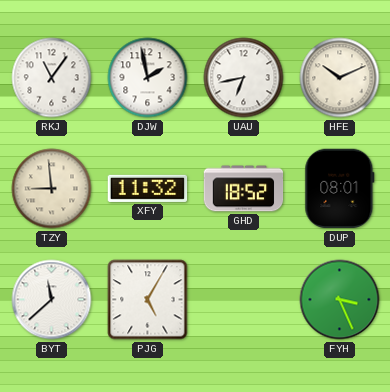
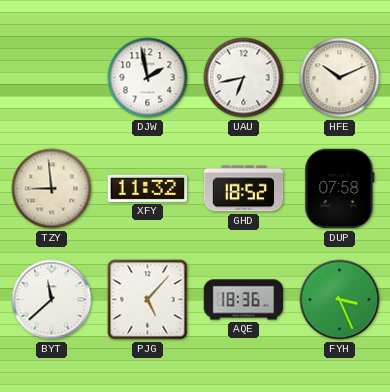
RKJ: 11:06 -> none
DUP: 08:01 -> 07:58
PJG: 5:05 -> 5:07
AQE: none -> 18:36
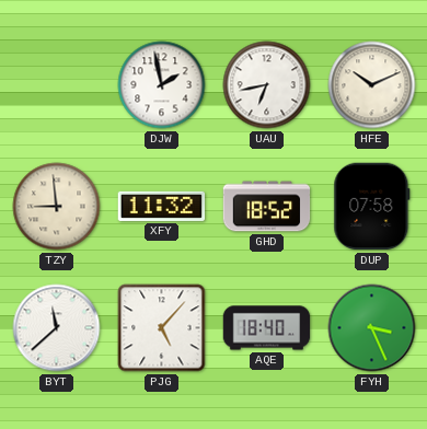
AQE: 18:36 -> 18:40
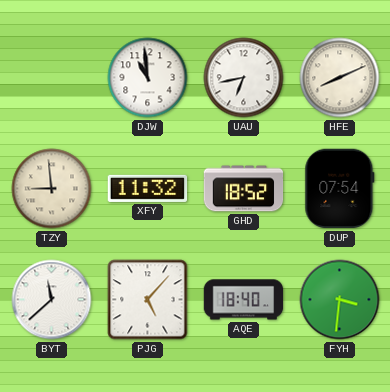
DJW: 1:58 -> 10:59
HFE: 10:11 -> 8:11
DUP: 07:58 -> 07:54
FYH: 3:26 -> 3:31
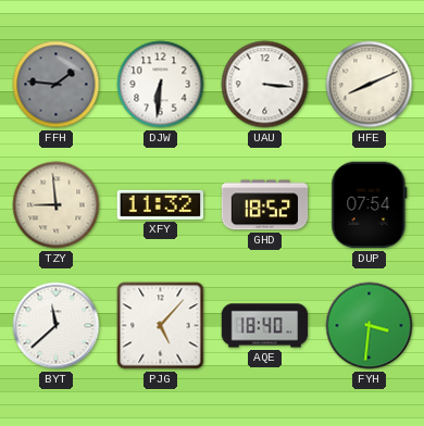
FFH: none -> 1:46
DJW: 10:59 -> 6:31
UAU: 6:43 -> 3:16
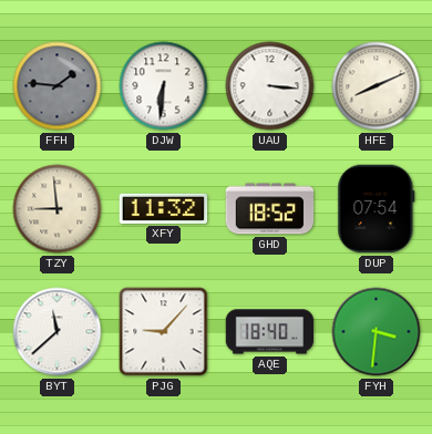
PJG: 5:07 -> 9:07
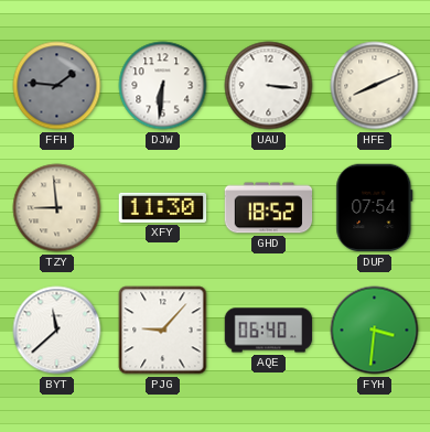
XFY: 11:32 -> 11:30
AQE: 18:40 -> 06:40
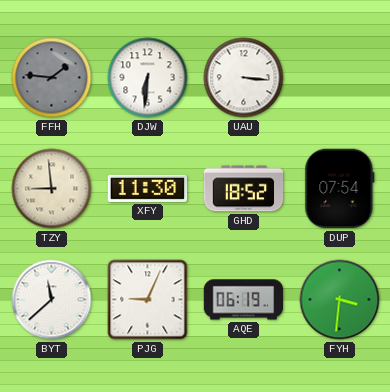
HFE: 8:11 -> none
PJG: 9:07 -> 9:04
AQE: 06:40 -> 06:19
